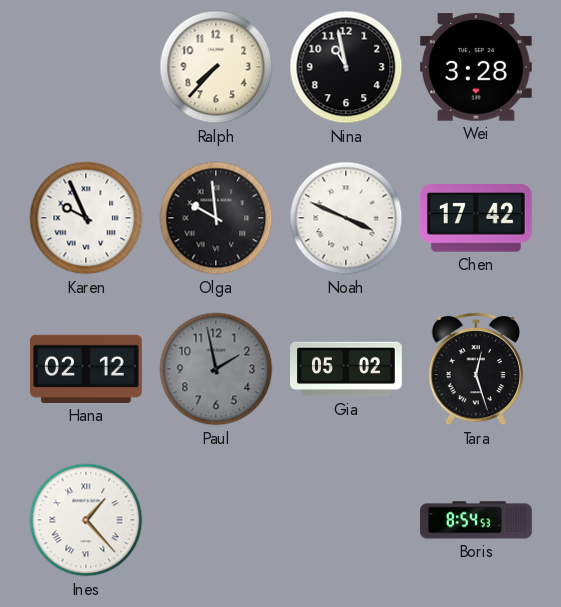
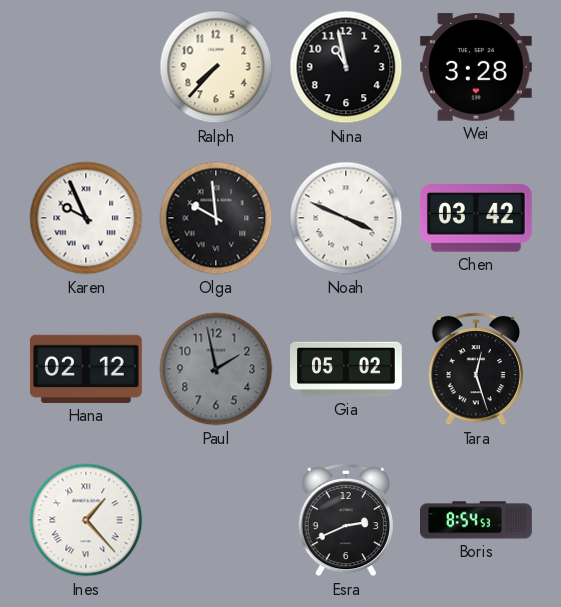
Chen: 17:42 -> 03:42
Esra: none -> 2:41
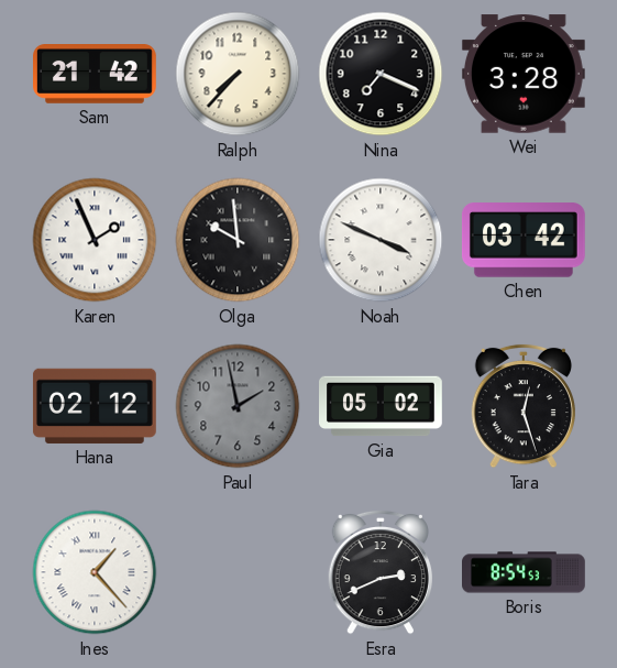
Sam: none -> 21:42
Nina: 10:58 -> 7:19
Karen: 9:56 -> 1:56
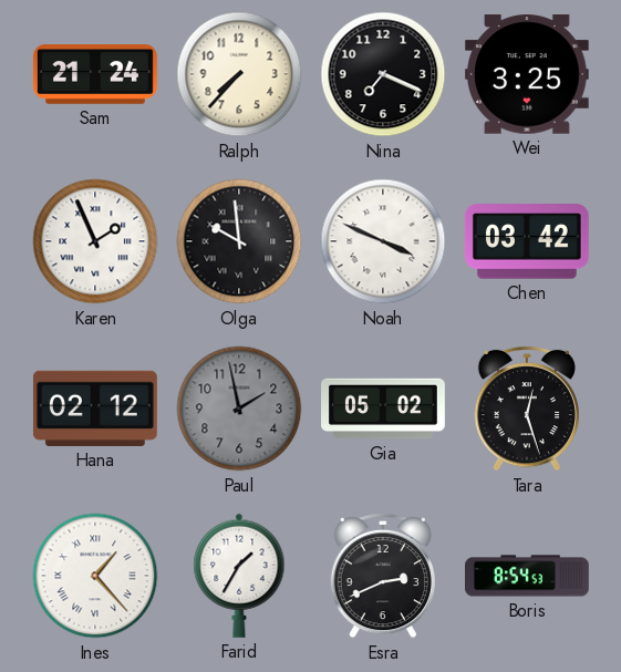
Sam: 21:42 -> 21:24
Wei: 3:28 -> 3:25
Farid: none -> 1:35
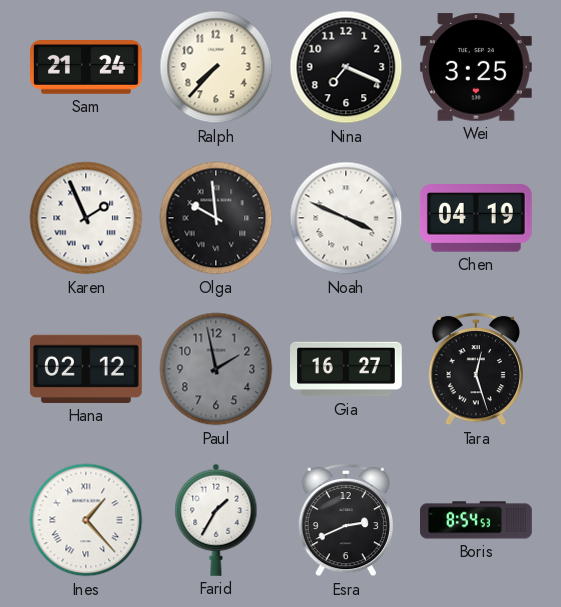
Chen: 03:42 -> 04:19
Gia: 05:02 -> 16:27
